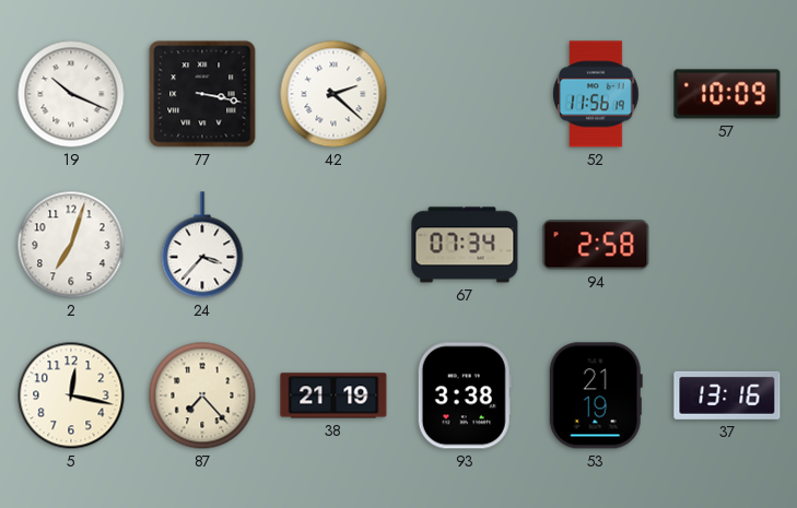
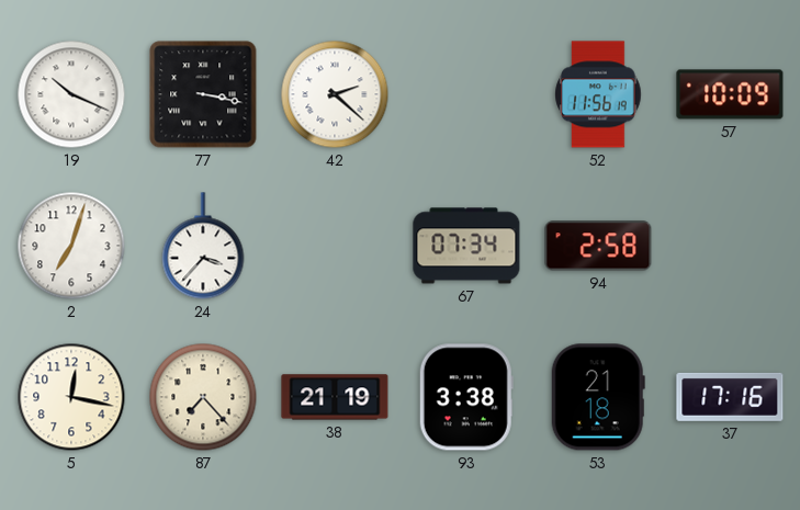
53: 21:19 -> 21:18
37: 13:16 -> 17:16
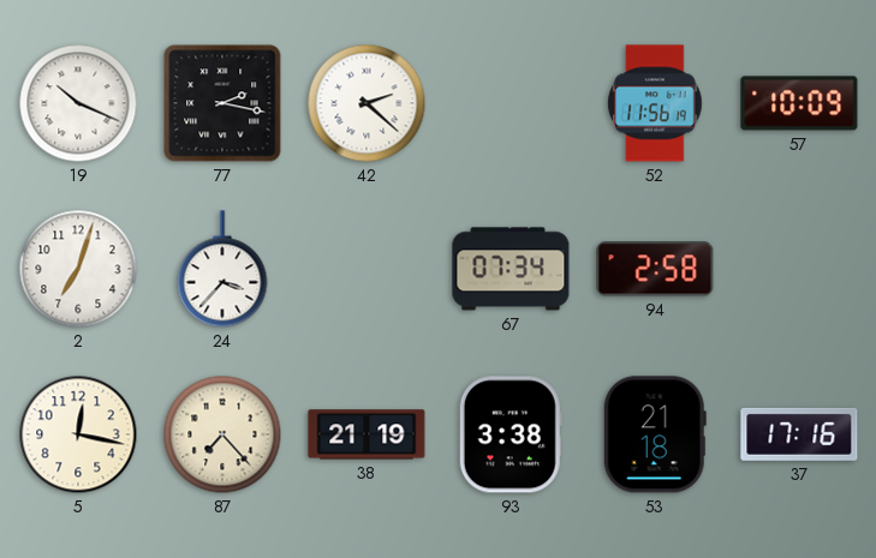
77: 3:17 -> 2:17
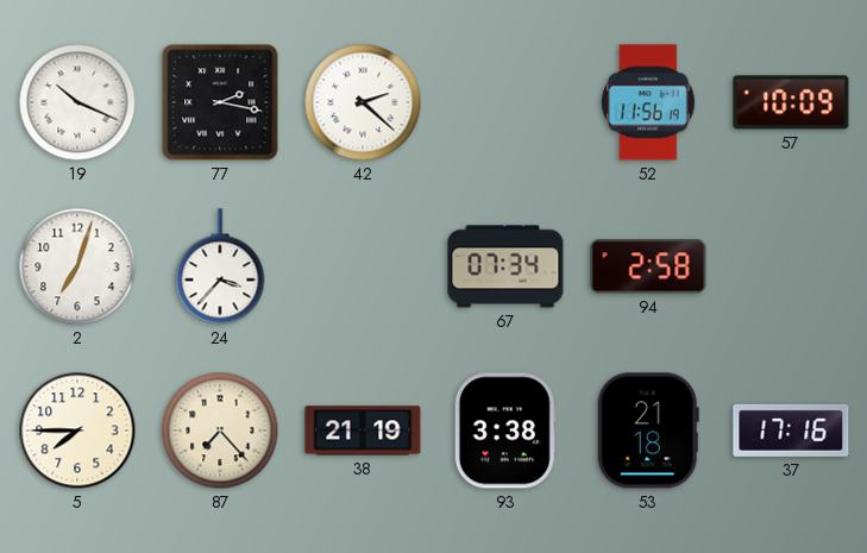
5: 12:17 -> 7:45
